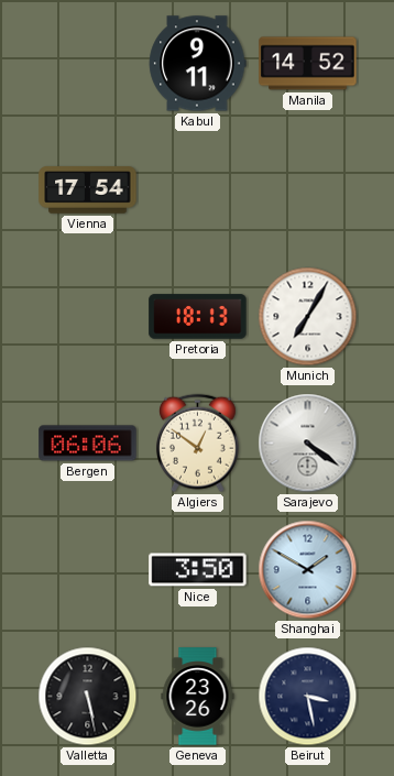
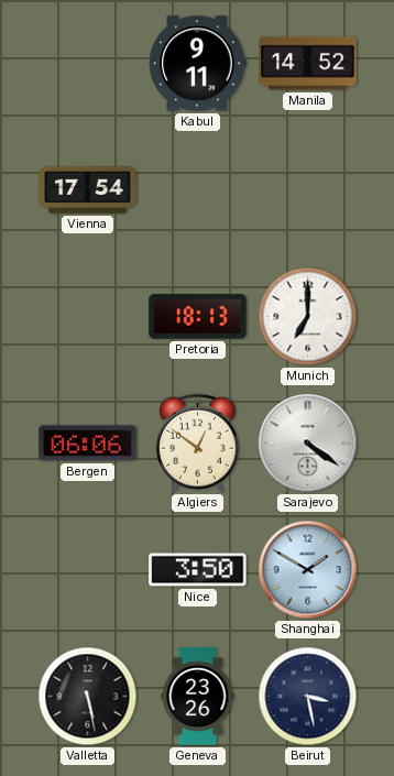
Munich: 7:05 -> 7:00
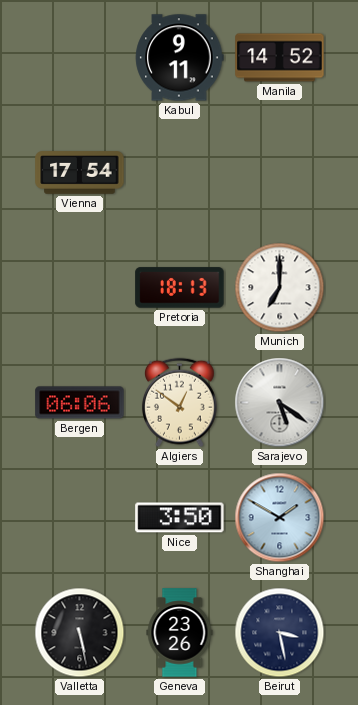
Sarajevo: 4:21 -> 5:21
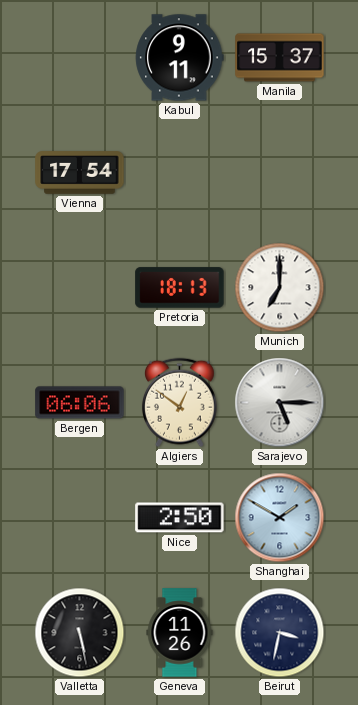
Manila: 14:52 -> 15:37
Sarajevo: 5:21 -> 5:15
Nice: 3:50 -> 2:50
Geneva: 23:26 -> 11:26
Beirut: 3:28 -> 3:32
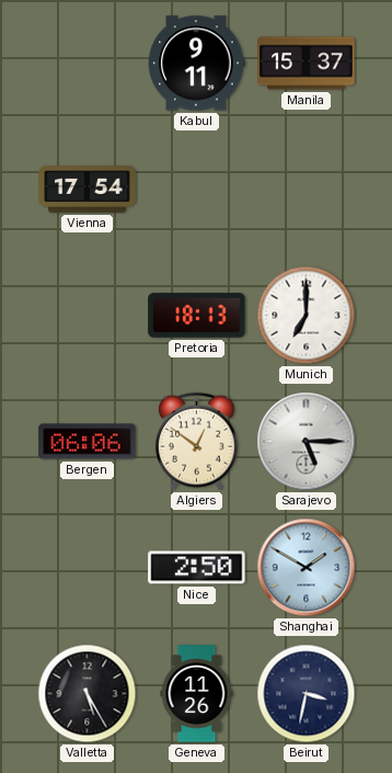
Valletta: 5:28 -> 5:25
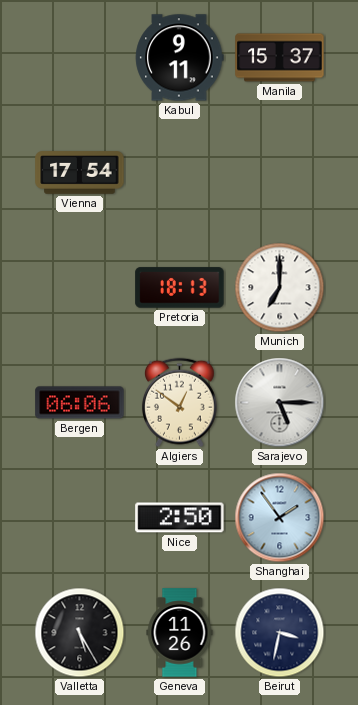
Shanghai: 1:50 -> 1:54
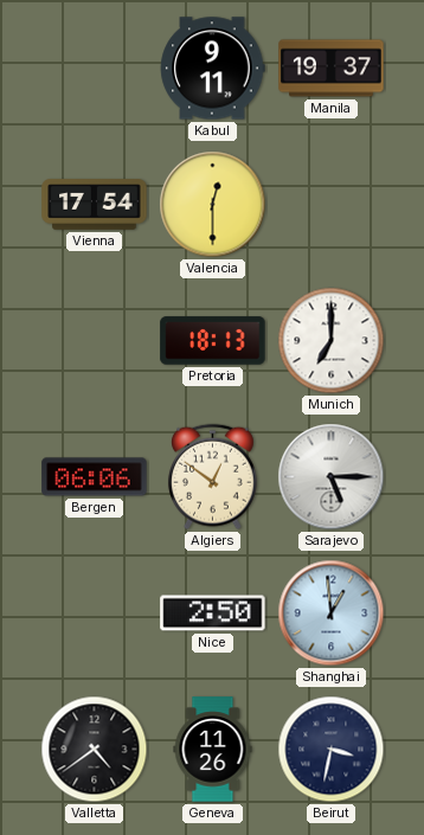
Manila: 15:37 -> 19:37
Valencia: none -> 12:30
Shanghai: 1:54 -> 12:59
Valletta: 5:25 -> 4:39
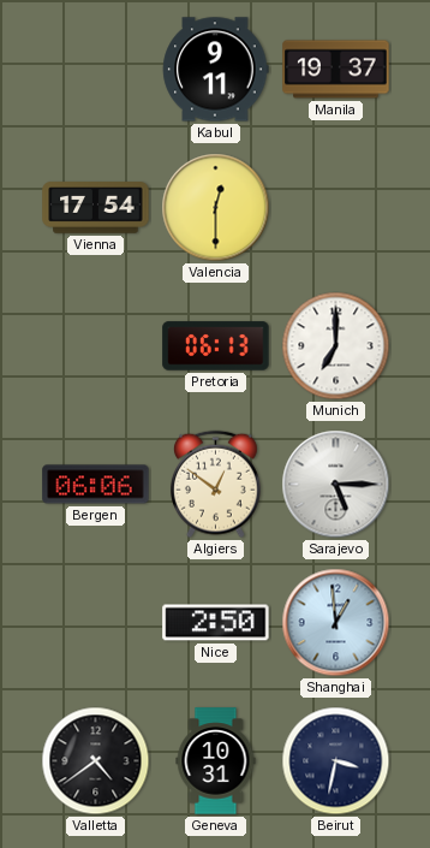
Pretoria: 18:13 -> 06:13
Geneva: 11:26 -> 10:31
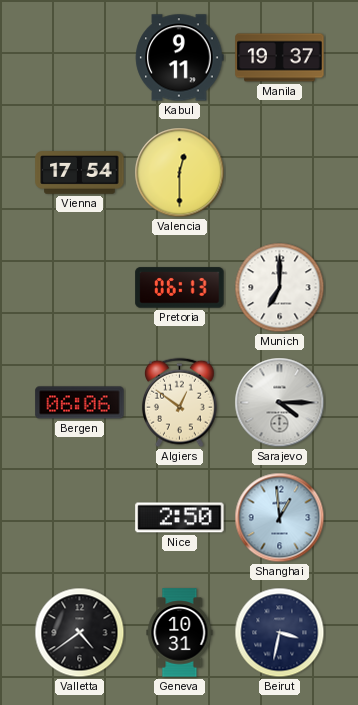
Sarajevo: 5:15 -> 4:15
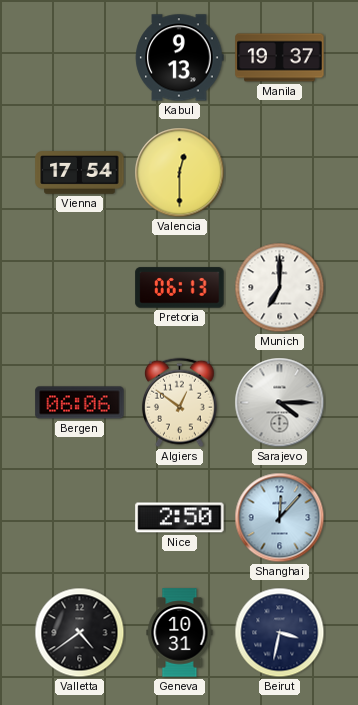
Kabul: 9:11 -> 9:13
Shanghai: 12:59 -> 12:07
